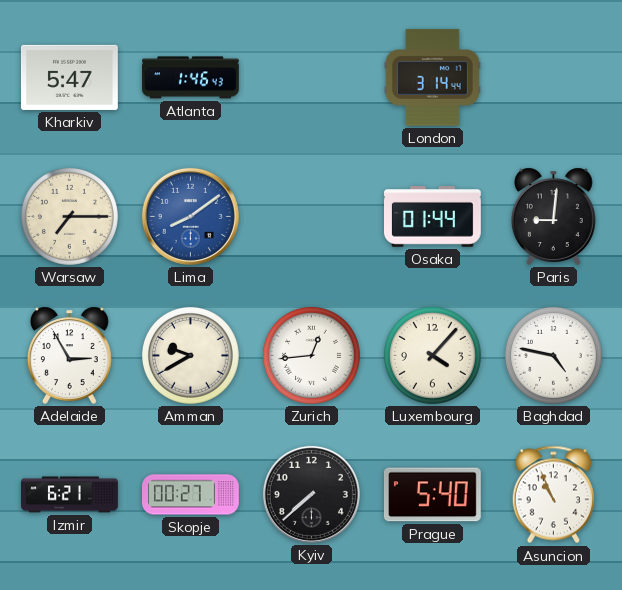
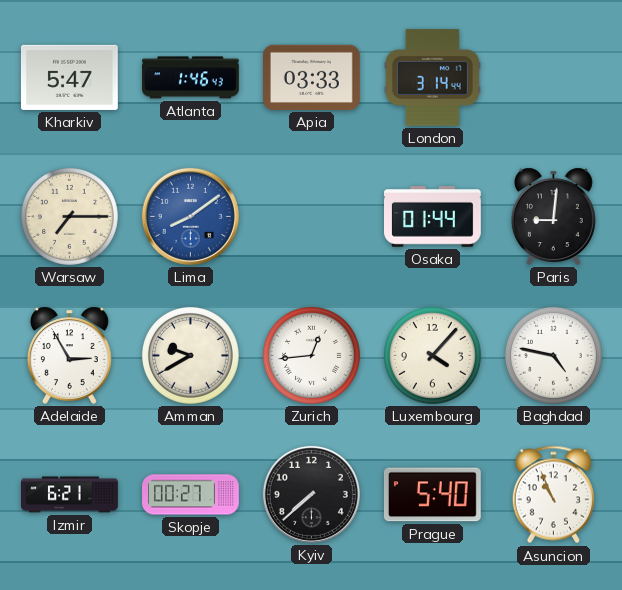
Apia: none -> 03:33
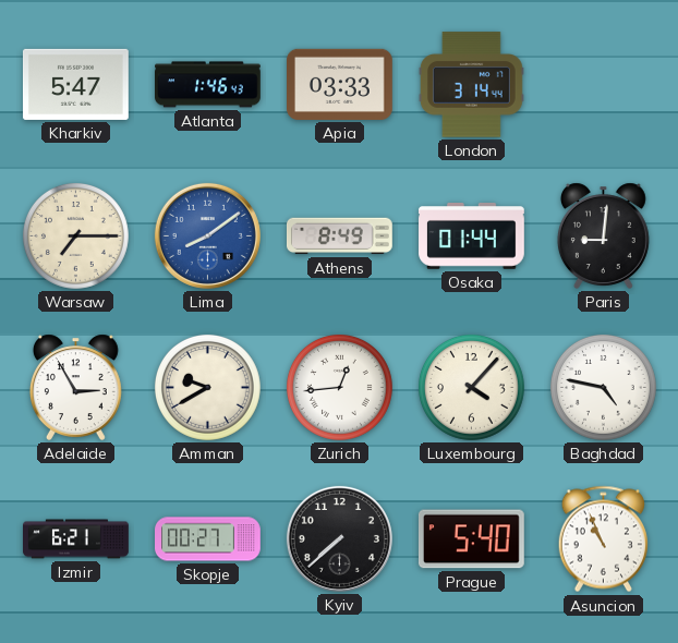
Athens: none -> 8:49
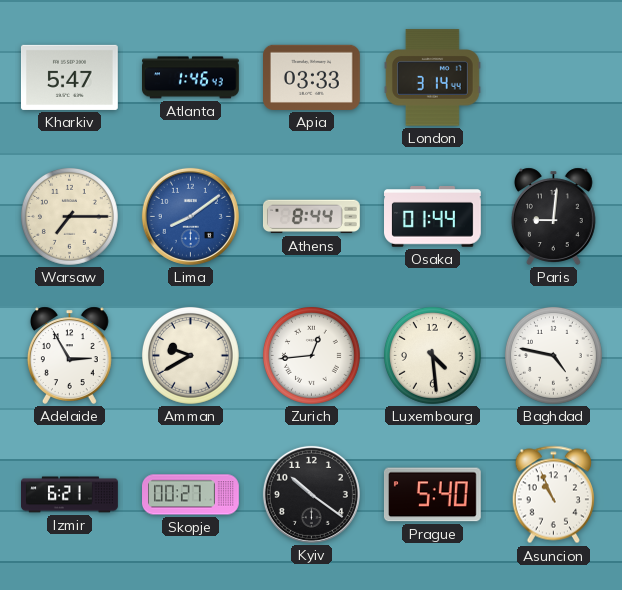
Athens: 8:49 -> 8:44
Luxembourg: 4:07 -> 4:29
Kyiv: 7:38 -> 10:21
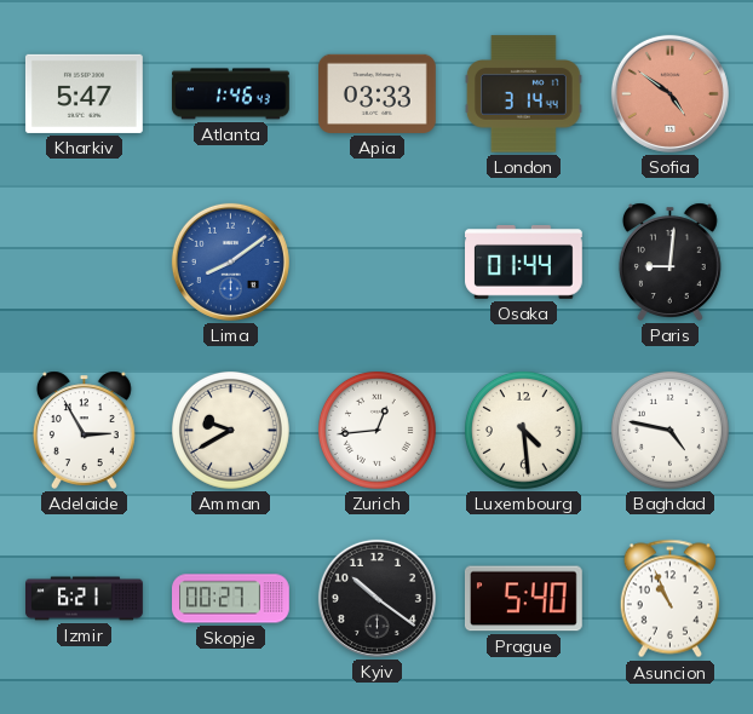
Sofia: none -> 4:51
Warsaw: 7:15 -> none
Athens: 8:44 -> none
